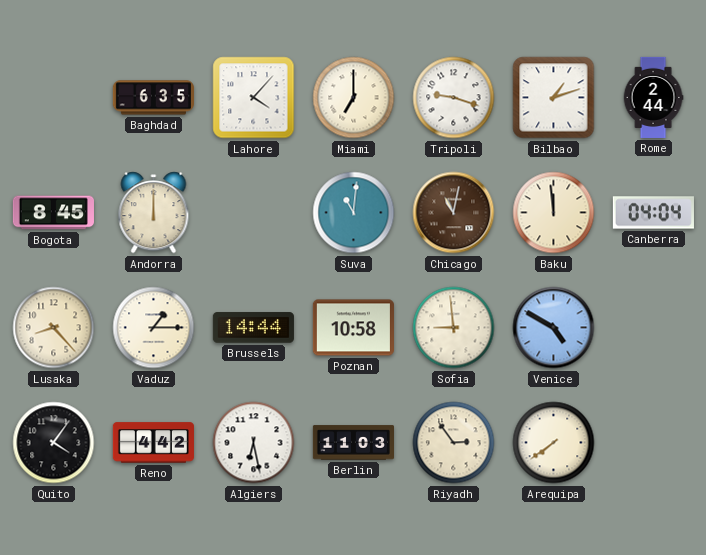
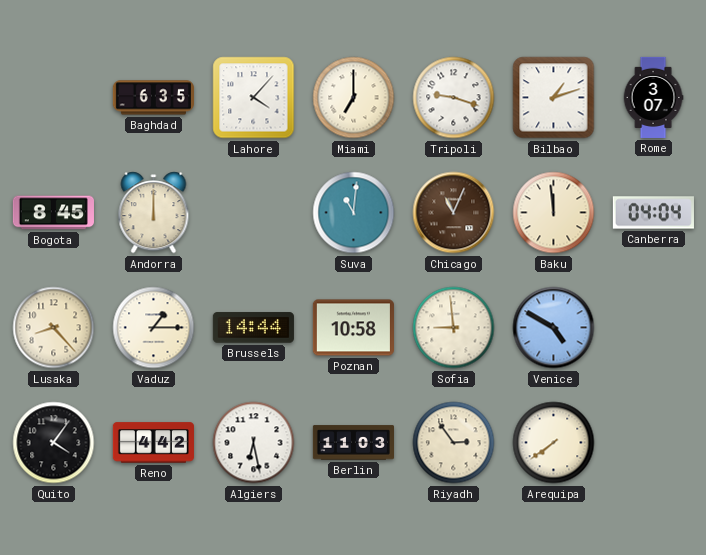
Rome: 2:44 -> 3:07
Chicago: 11:02 -> 11:04
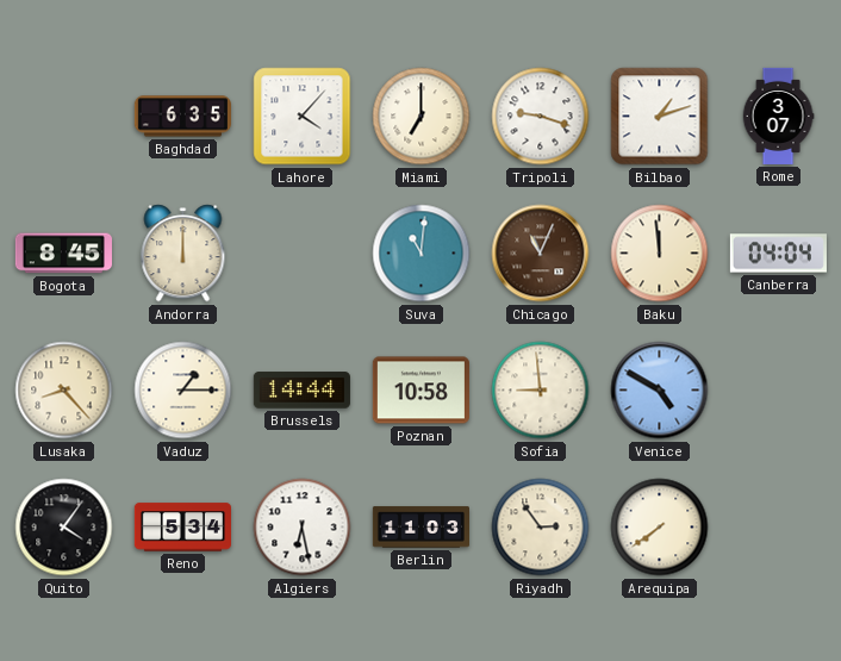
Reno: 4:42 -> 5:34
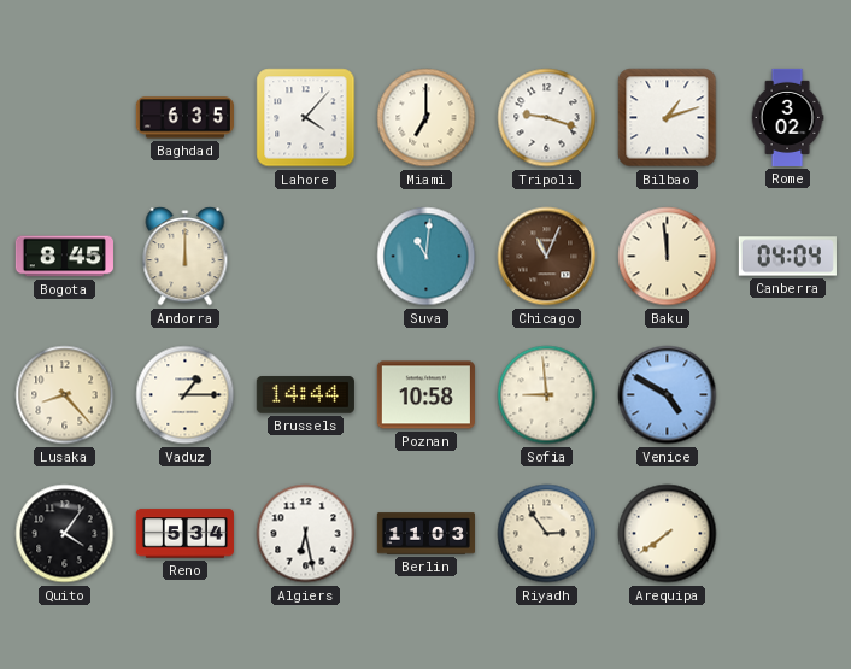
Rome: 3:07 -> 3:02
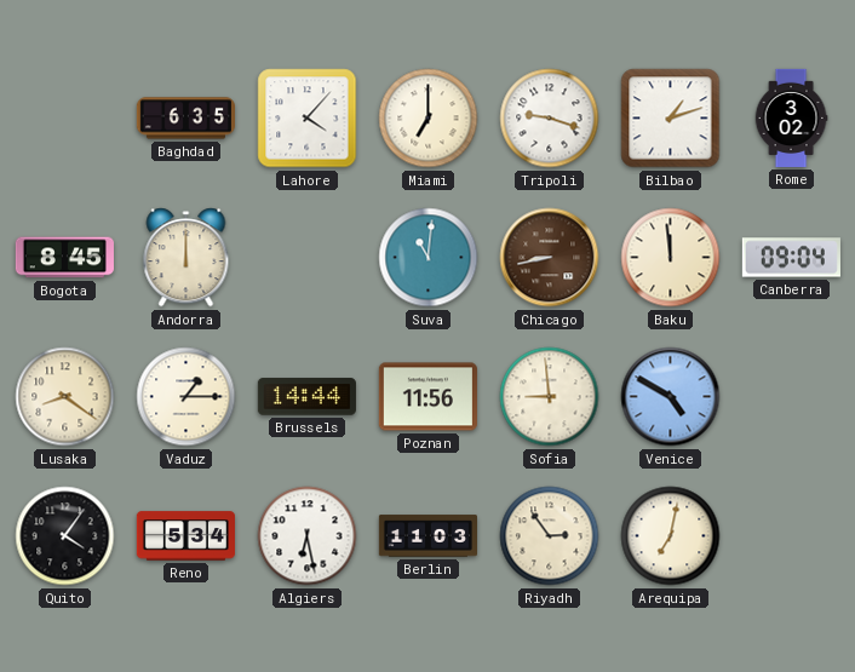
Chicago: 11:04 -> 8:43
Canberra: 04:04 -> 09:04
Lusaka: 8:23 -> 8:21
Poznan: 10:58 -> 11:56
Arequipa: 7:39 -> 7:02
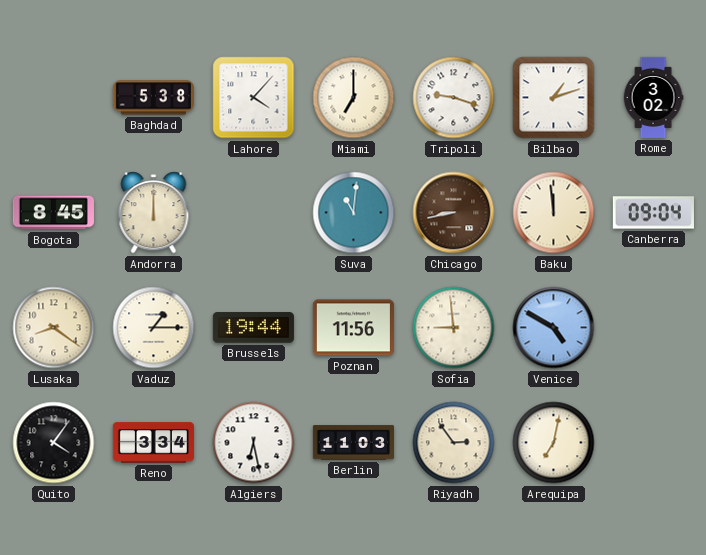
Baghdad: 6:35 -> 5:38
Brussels: 14:44 -> 19:44
Reno: 5:34 -> 3:34
